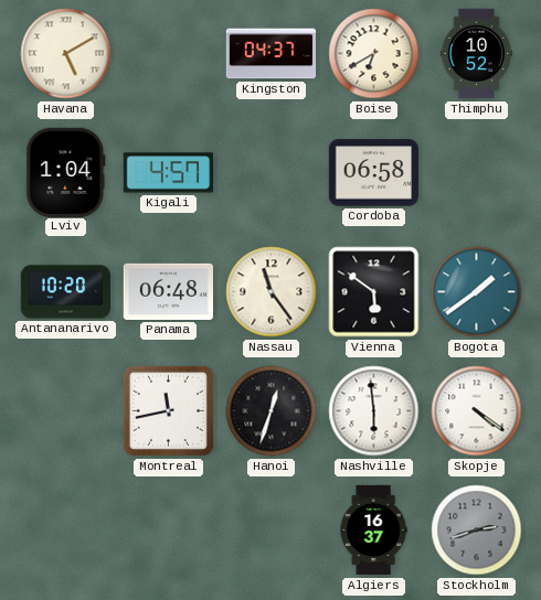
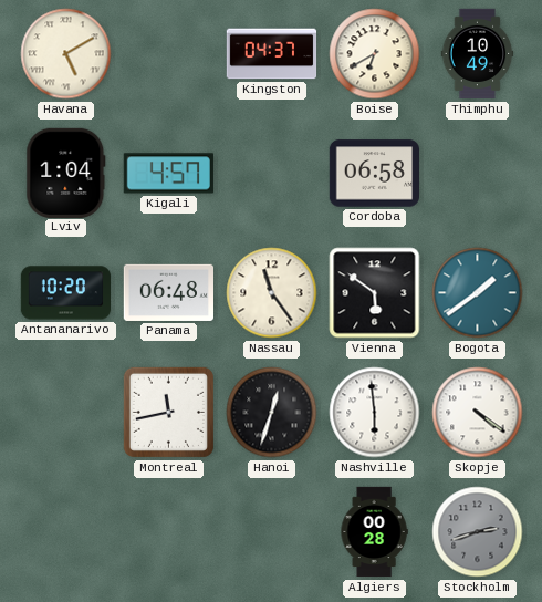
Thimphu: 10:52 -> 10:49
Algiers: 16:37 -> 00:28
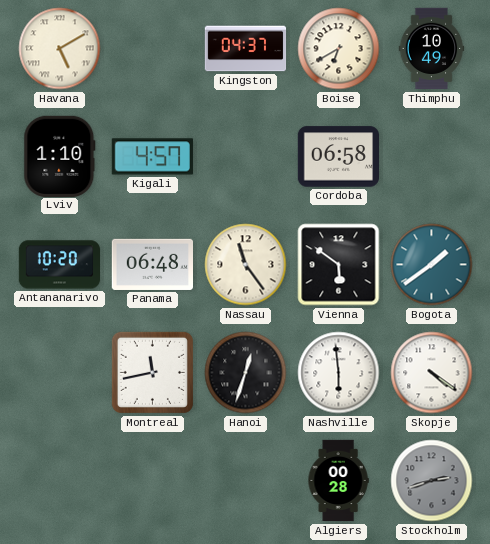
Lviv: 1:04 -> 1:10
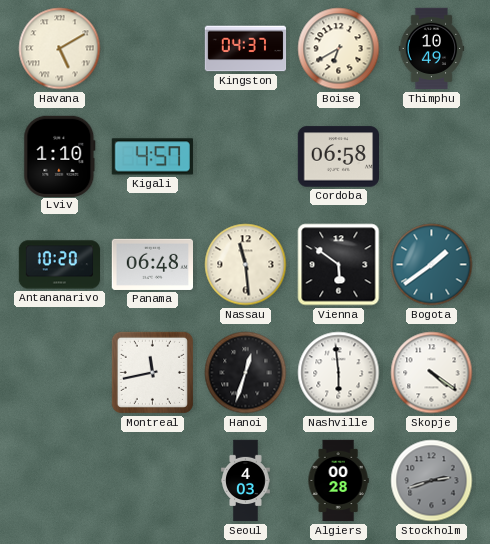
Nassau: 11:24 -> 11:29
Seoul: none -> 4:03
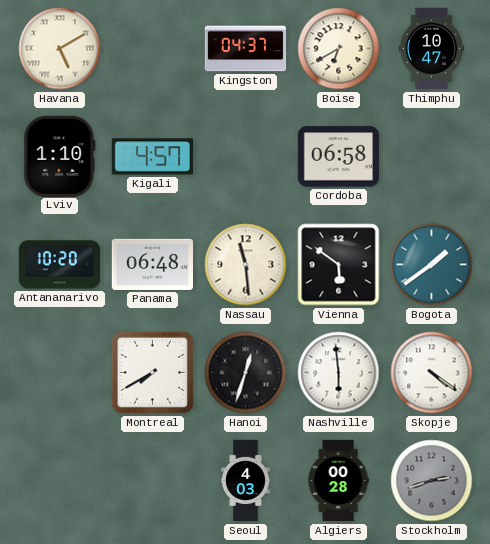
Thimphu: 10:49 -> 10:47
Montreal: 11:43 -> 7:40
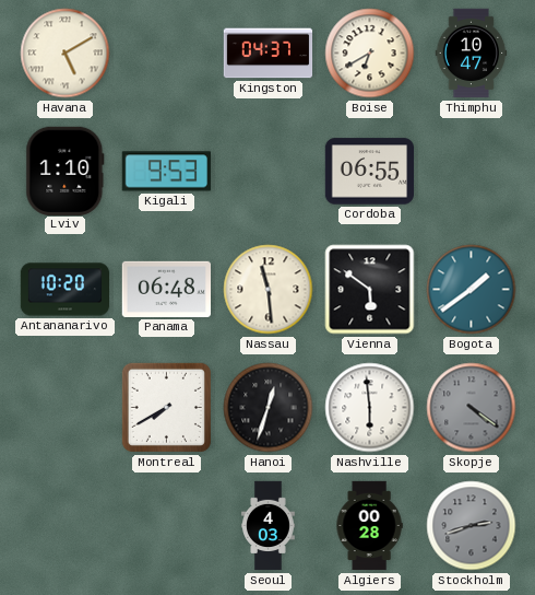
Kigali: 4:57 -> 9:53
Cordoba: 06:58 -> 06:55
Skopje dial: white -> grey
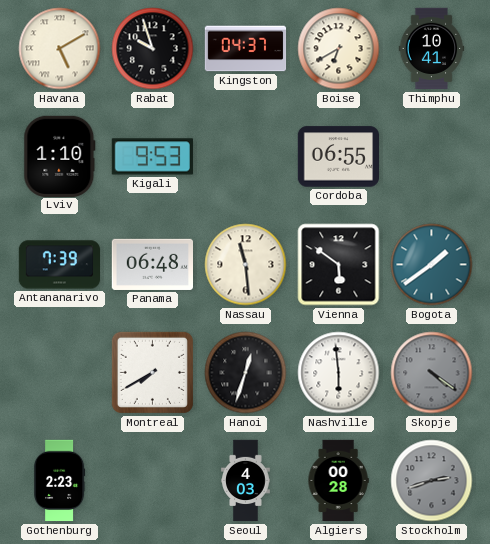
Rabat: none -> 9:57
Thimphu: 10:47 -> 10:41
Antananarivo: 10:20 -> 7:39
Gothenburg: none -> 2:23
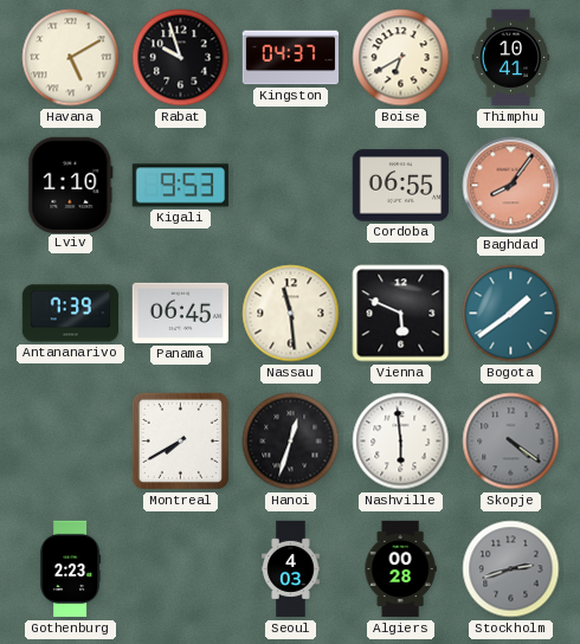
Baghdad: none -> 8:06
Panama: 06:48 -> 06:45
Vienna: 5:51 -> 5:49
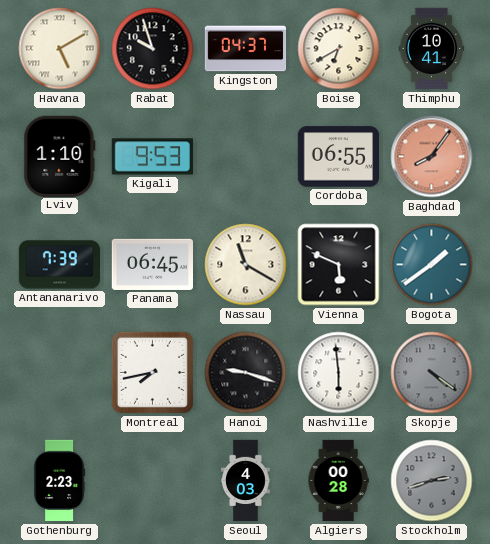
Nassau: 11:29 -> 11:20
Montreal: 7:40 -> 7:43
Hanoi: 12:33 -> 9:18
